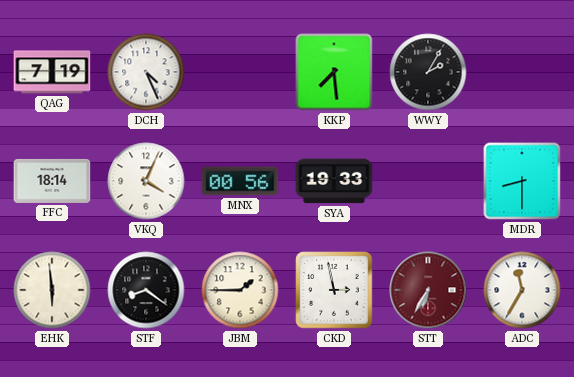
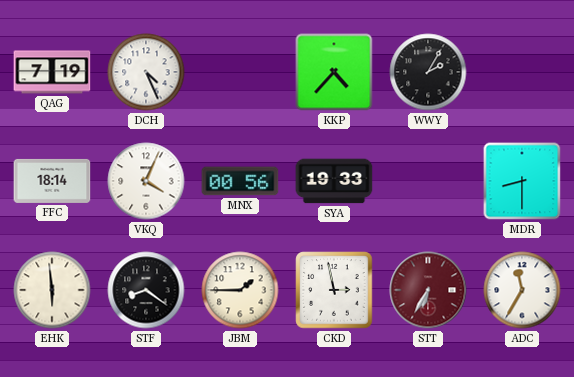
KKP: 7:29 -> 4:37
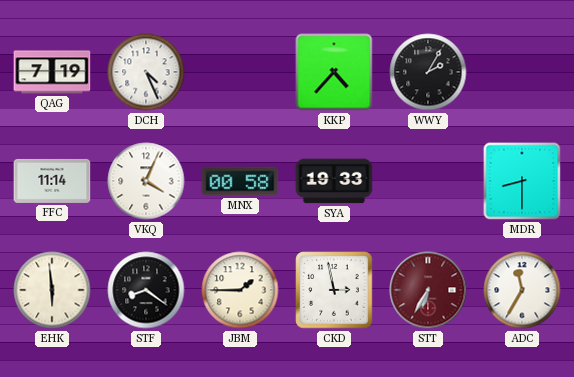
FFC: 18:14 -> 11:14
MNX: 00:56 -> 00:58
